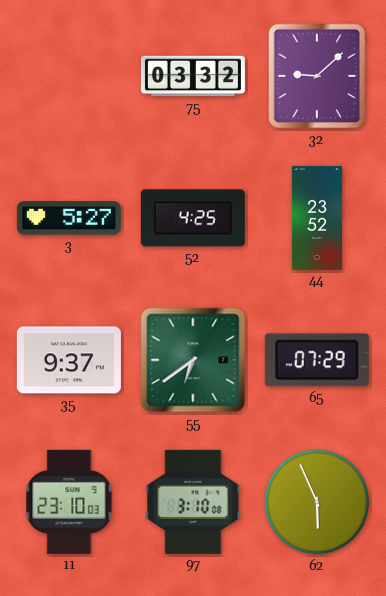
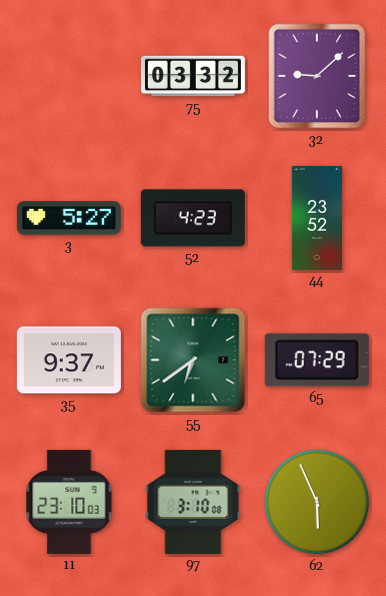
52: 4:25 -> 4:23
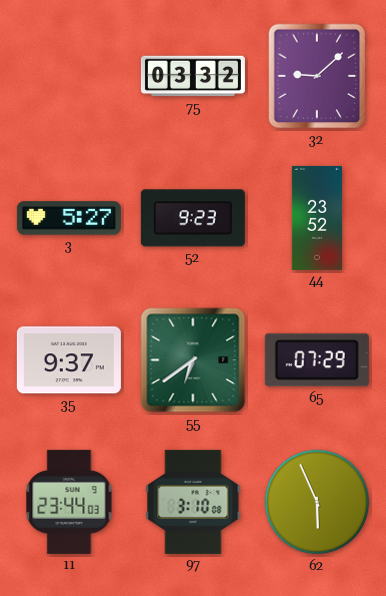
52: 4:23 -> 9:23
11: 23:10 -> 23:44
